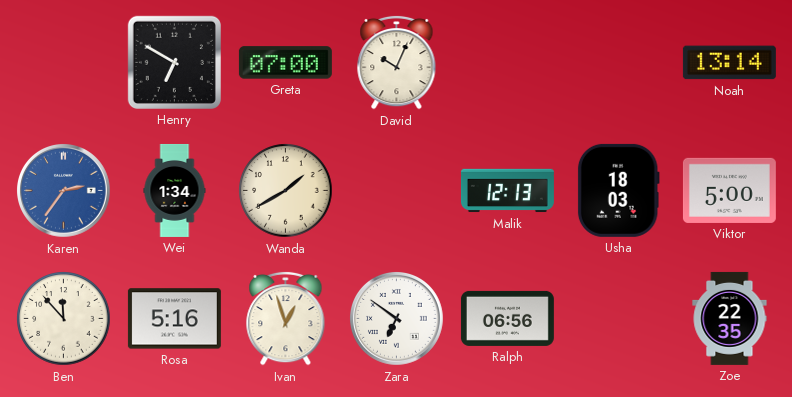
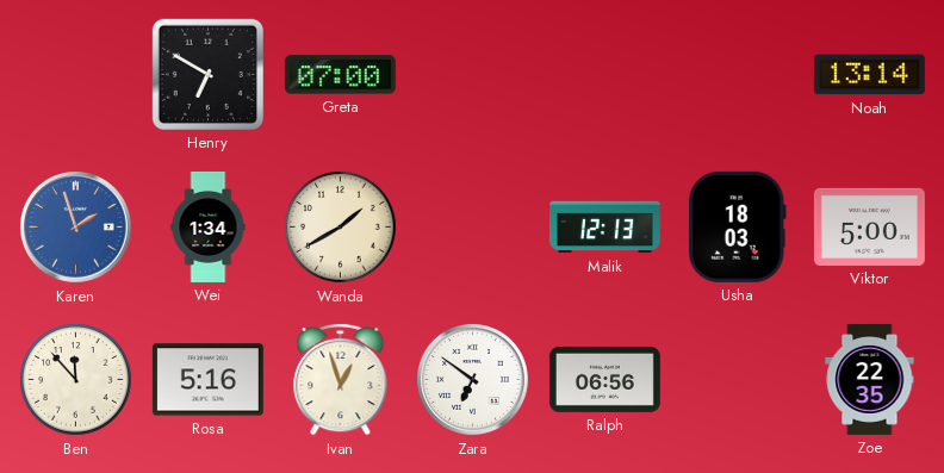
David: 10:04 -> none
Karen: 2:36 -> 1:57
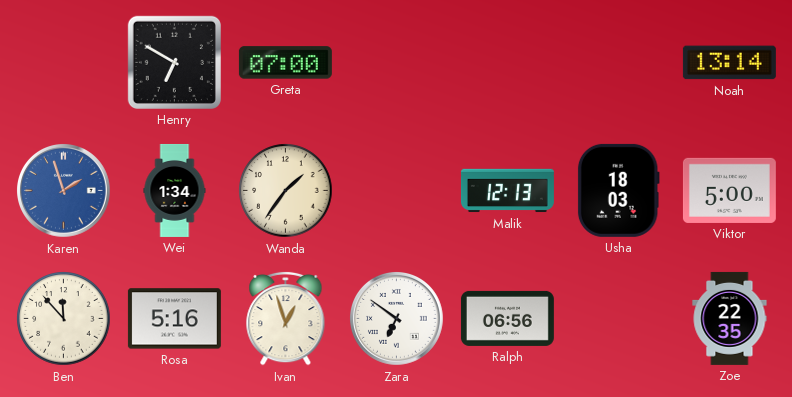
Wanda: 1:40 -> 1:36
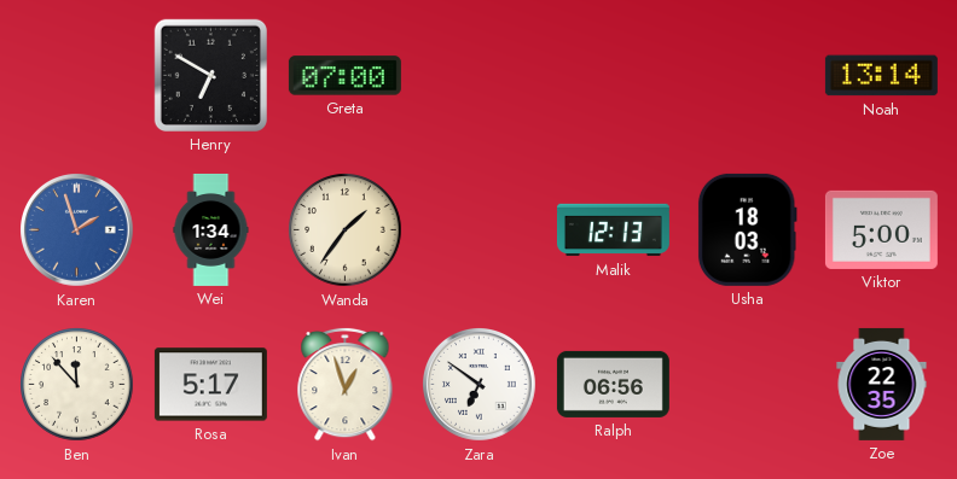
Rosa: 5:16 -> 5:17
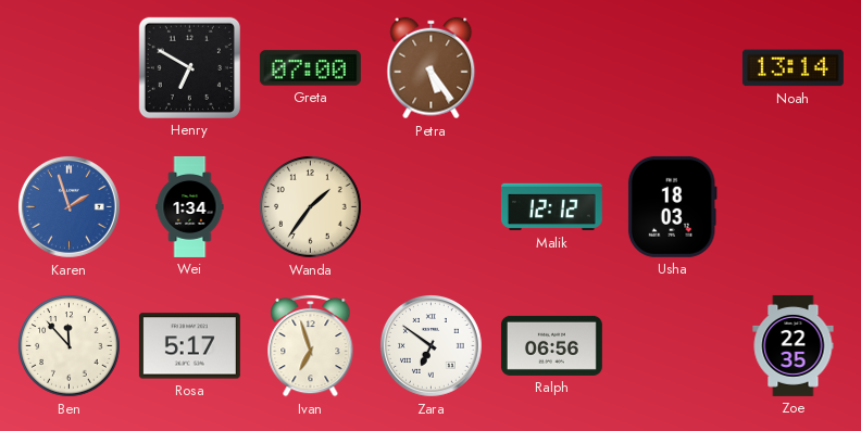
Petra: none -> 5:24
Malik: 12:13 -> 12:12
Viktor: 5:00 -> none
Ivan: 12:57 -> 6:57
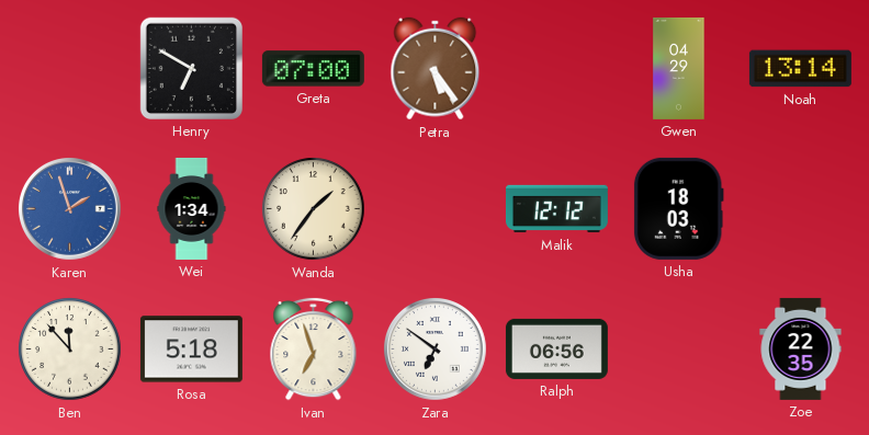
Gwen: none -> 04:29
Rosa: 5:17 -> 5:18
